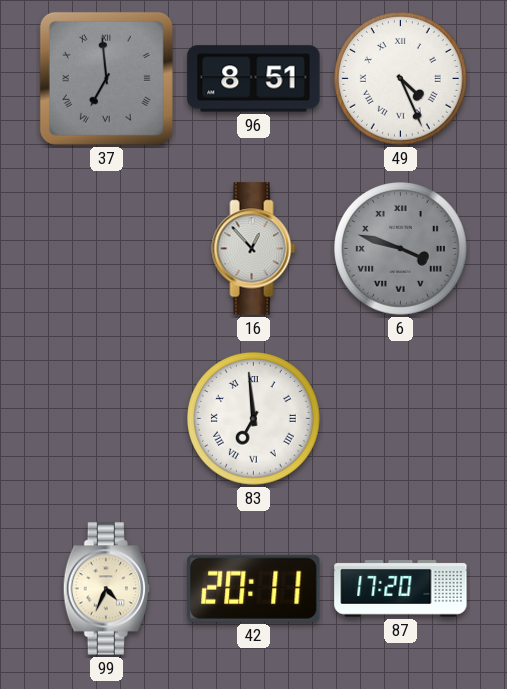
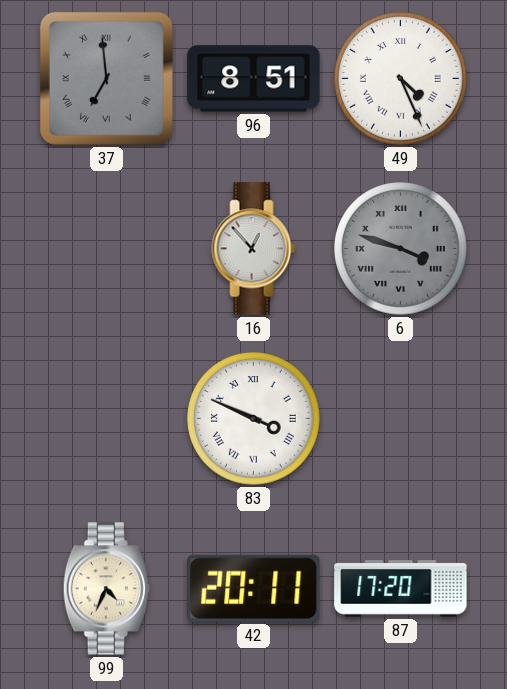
83: 6:59 -> 3:49
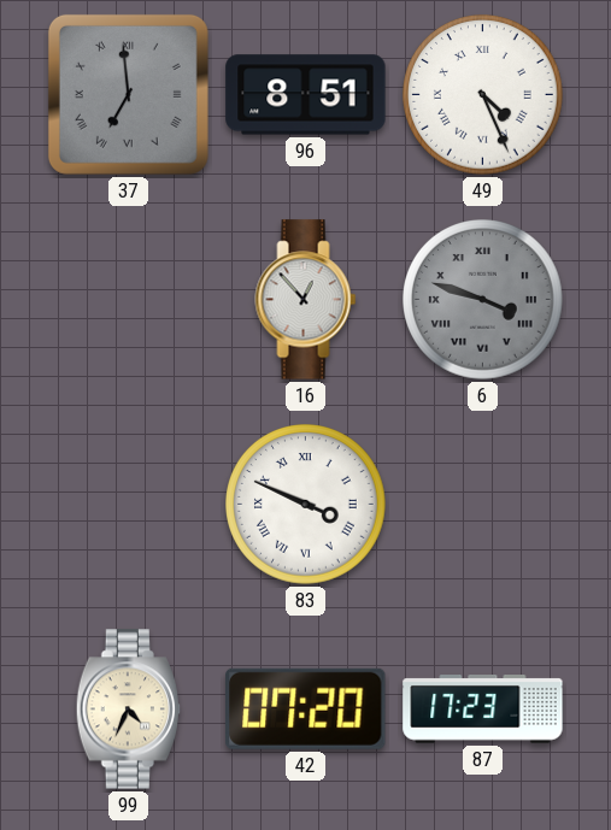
42: 20:11 -> 07:20
87: 17:20 -> 17:23
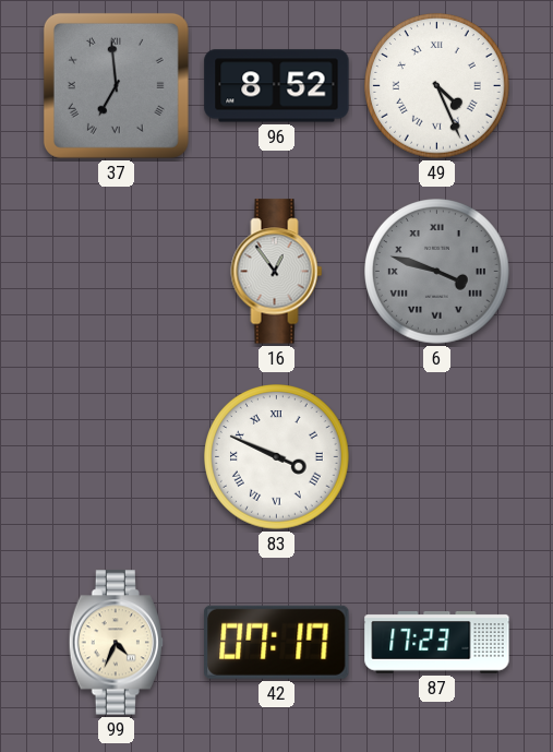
96: 8:51 -> 8:52
16: 12:53 -> 12:54
42: 07:20 -> 07:17
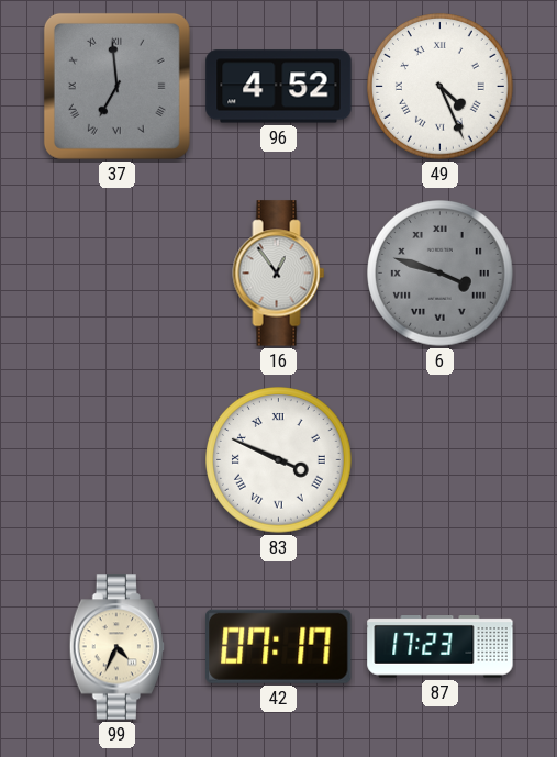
96: 8:52 -> 4:52
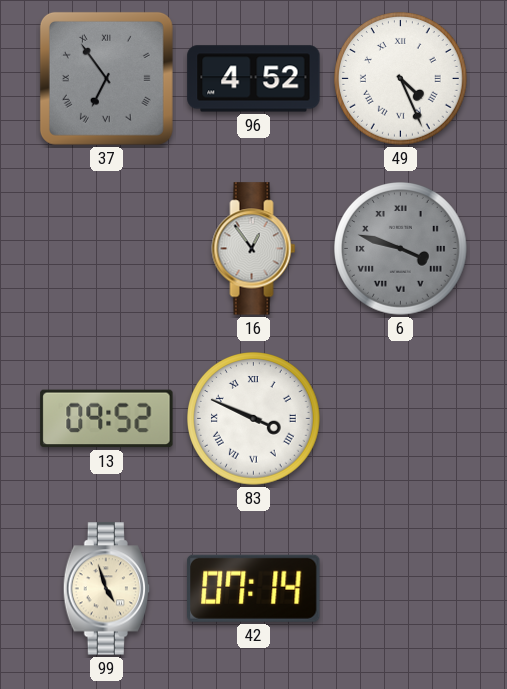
37: 6:59 -> 6:54
13: none -> 09:52
99: 4:34 -> 4:57
42: 07:17 -> 07:14
87: 17:23 -> none
